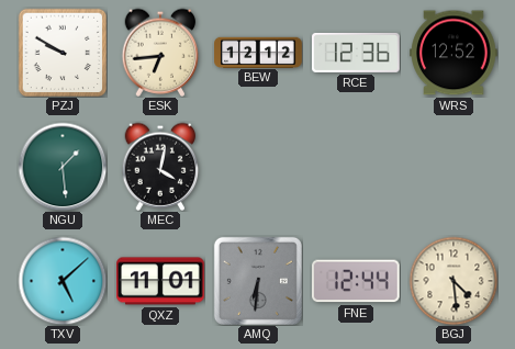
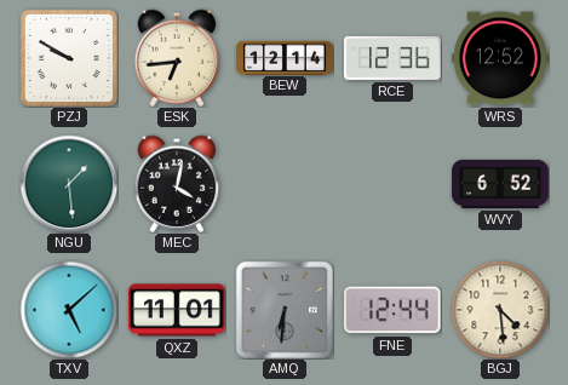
BEW: 12:12 -> 12:14
WVY: none -> 6:52
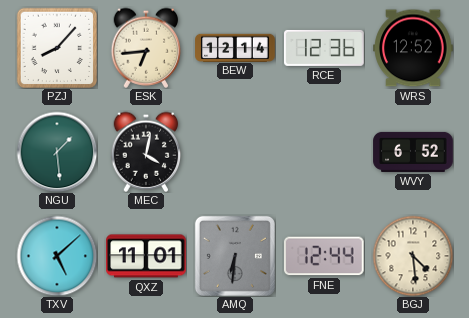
PZJ: 9:50 -> 8:07
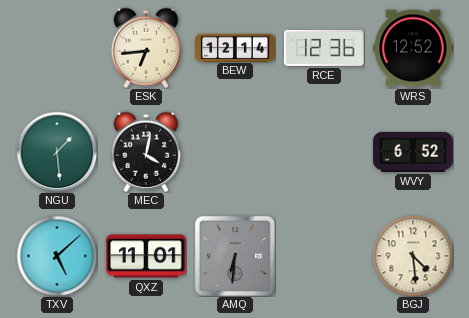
PZJ: 8:07 -> none
FNE: 12:44 -> none
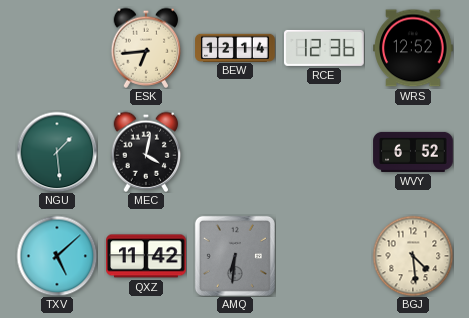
QXZ: 11:01 -> 11:42
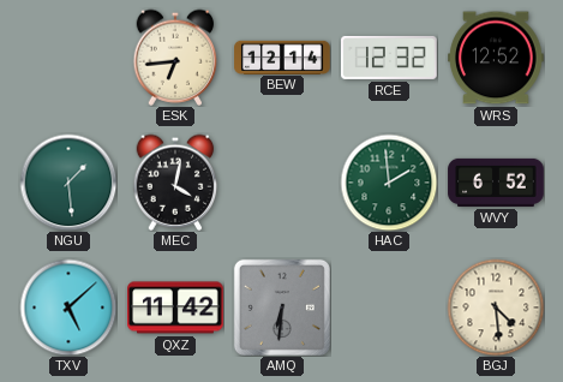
RCE: 12:36 -> 12:32
HAC: none -> 1:59
